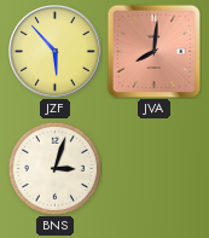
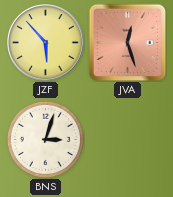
JVA: 8:01 -> 12:27
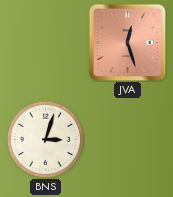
JZF: 5:53 -> none
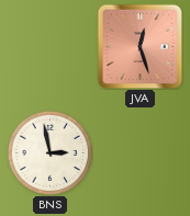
BNS: 3:03 -> 2:58
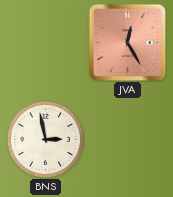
JVA: 12:27 -> 12:25
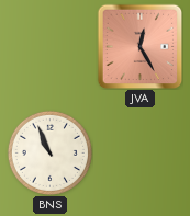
BNS: 2:58 -> 10:56
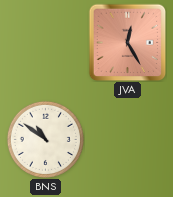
BNS: 10:56 -> 10:51
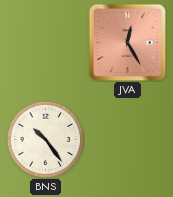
BNS: 10:51 -> 10:24
